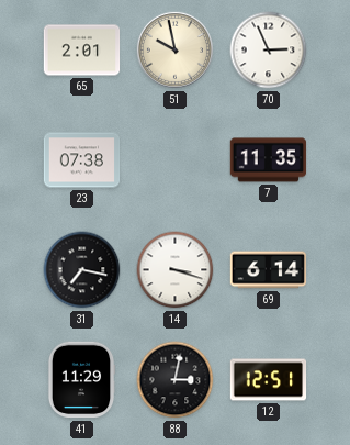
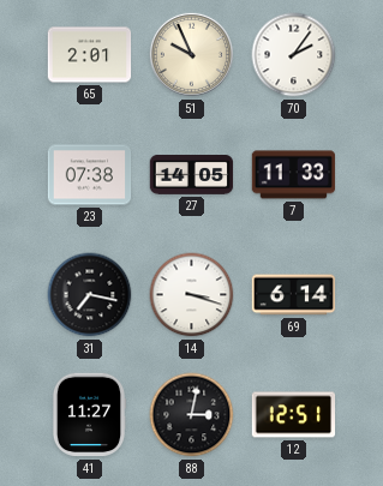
51: 9:58 -> 9:56
70: 2:56 -> 2:06
27: none -> 14:05
7: 11:35 -> 11:33
41: 11:29 -> 11:27
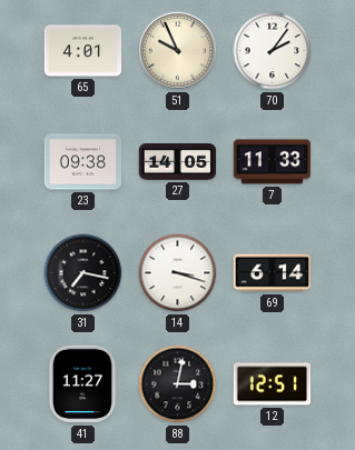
65: 2:01 -> 4:01
23: 07:38 -> 09:38
